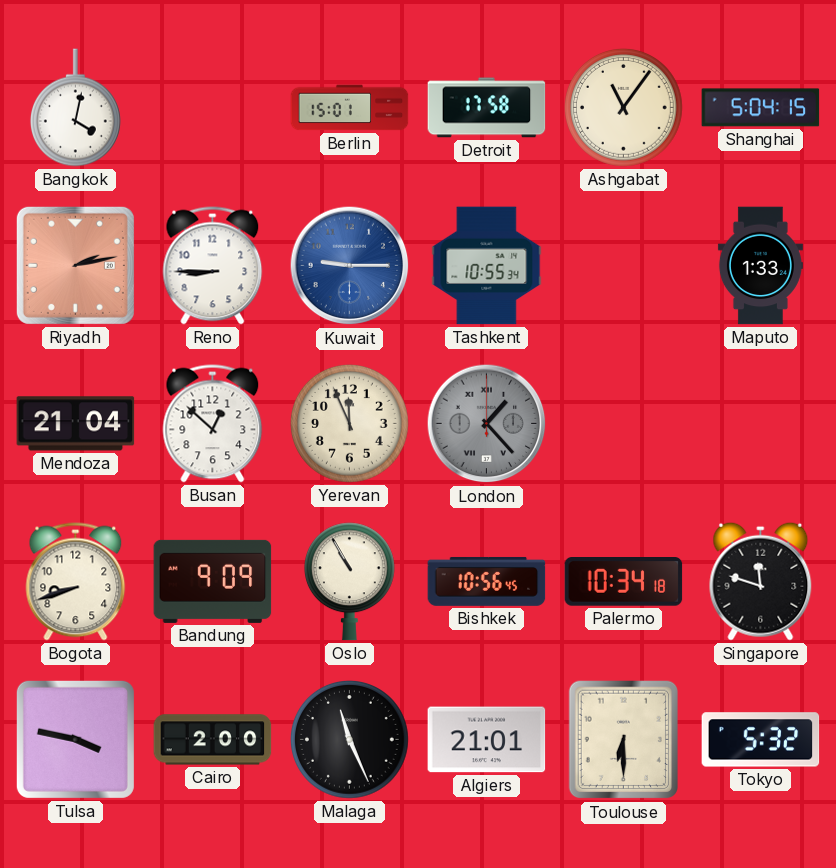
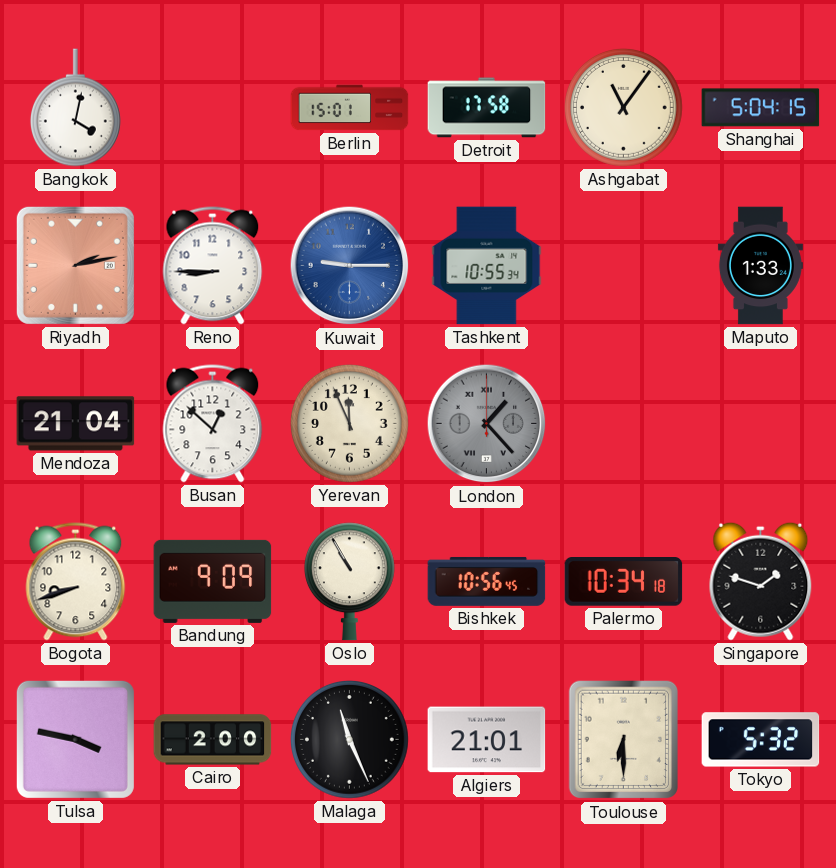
Singapore: 11:48 -> 1:48
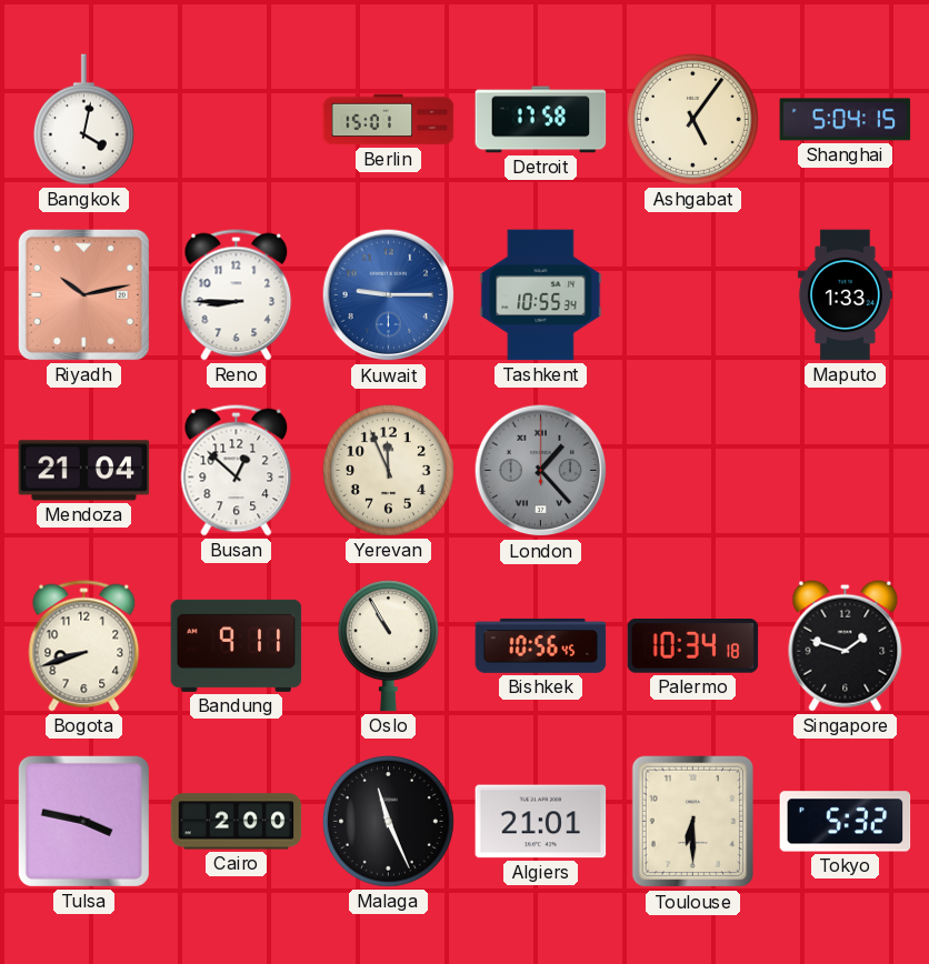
Ashgabat: 11:06 -> 5:06
Riyadh: 2:13 -> 10:13
Bandung: 9:09 -> 9:11
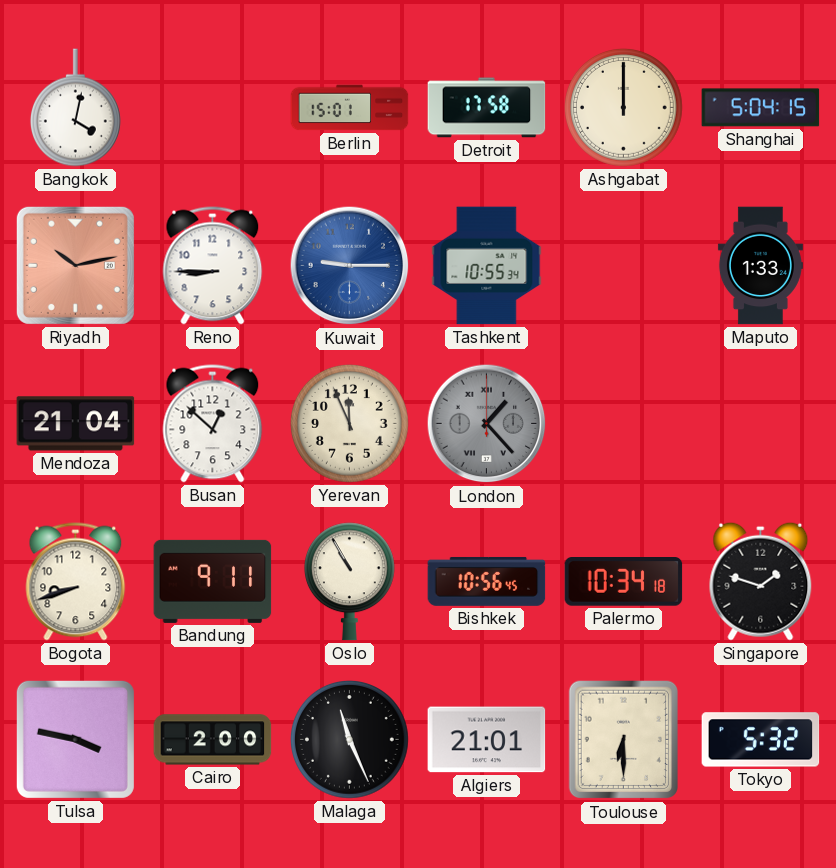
Ashgabat: 5:06 -> 12:00
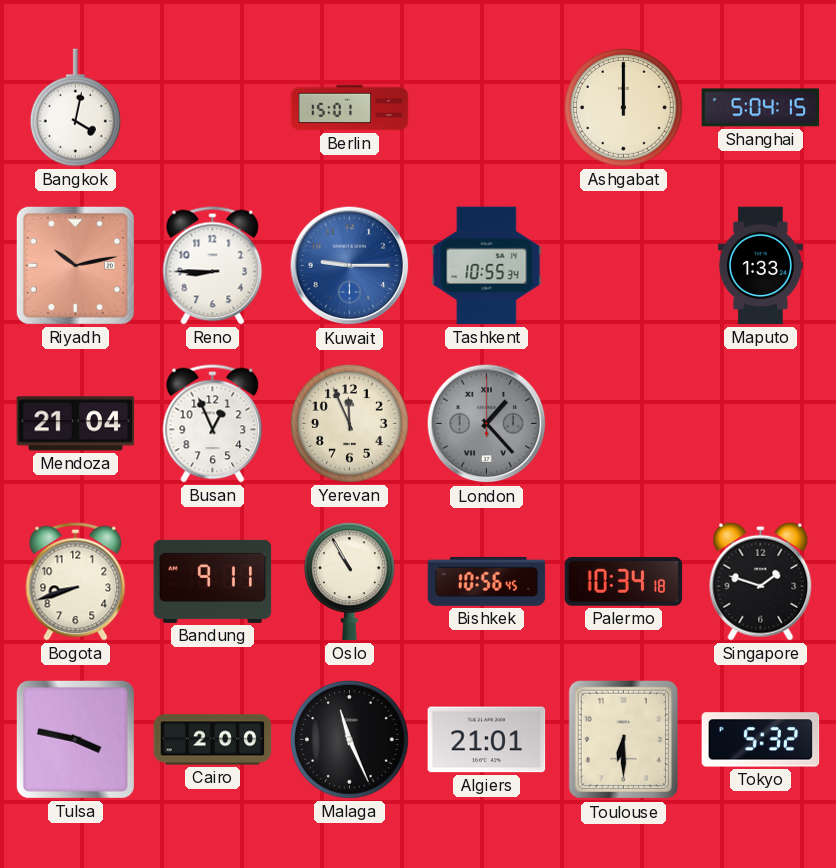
Detroit: 17:58 -> none
Busan: 12:52 -> 12:56
